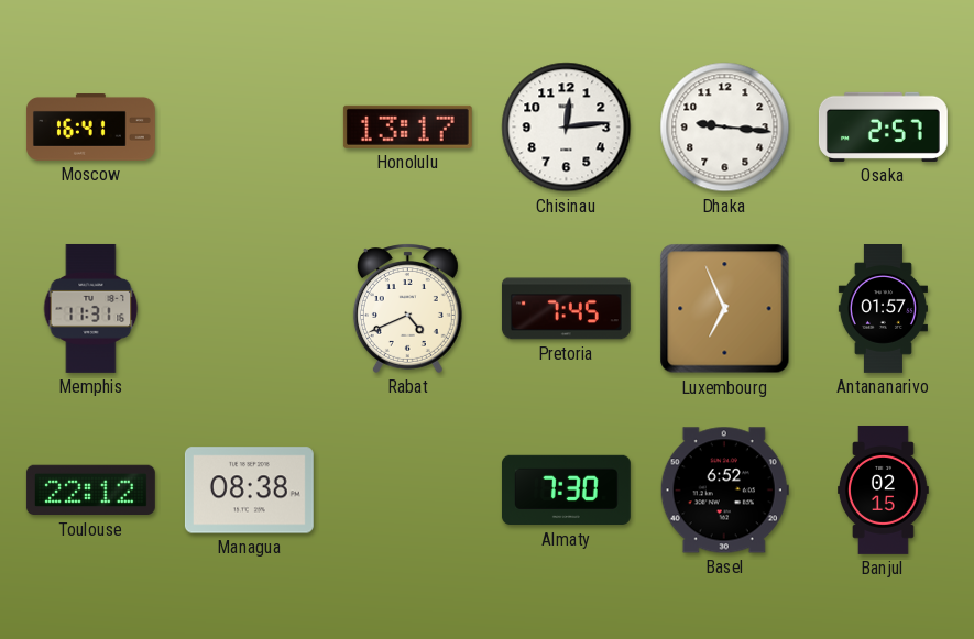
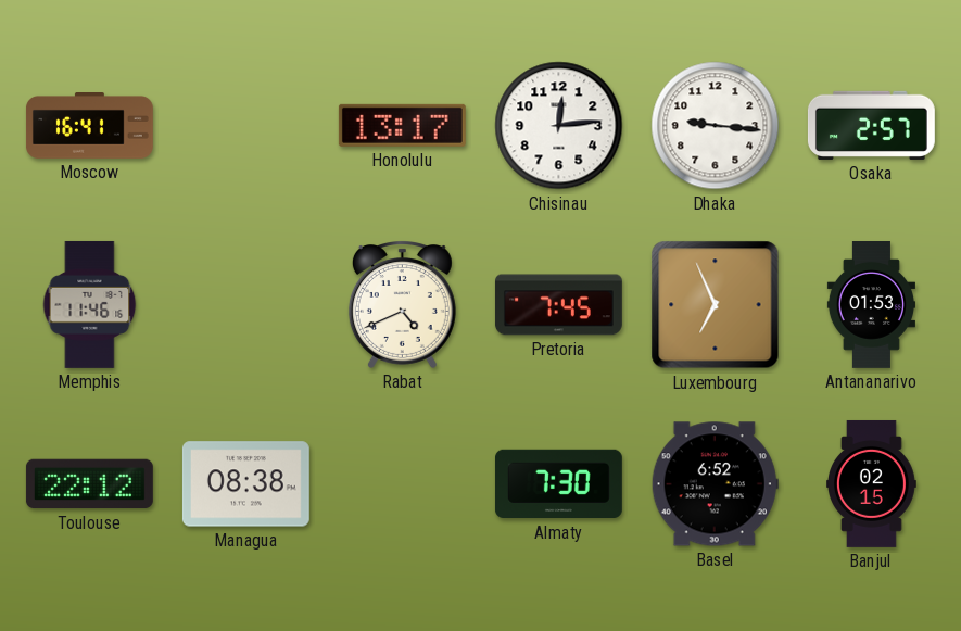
Memphis: 11:31 -> 11:46
Antananarivo: 01:57 -> 01:53
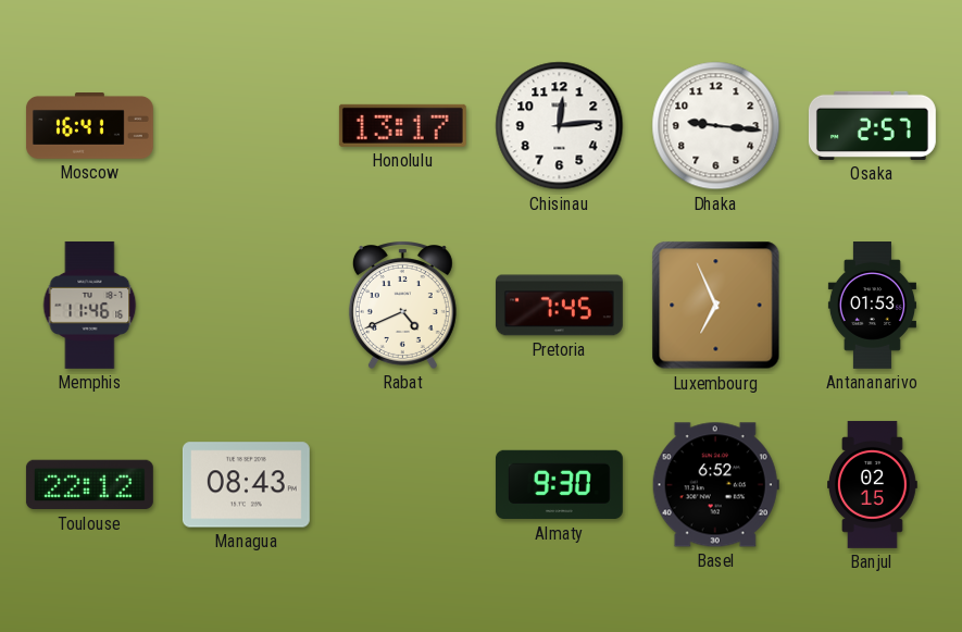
Managua: 08:38 -> 08:43
Almaty: 7:30 -> 9:30
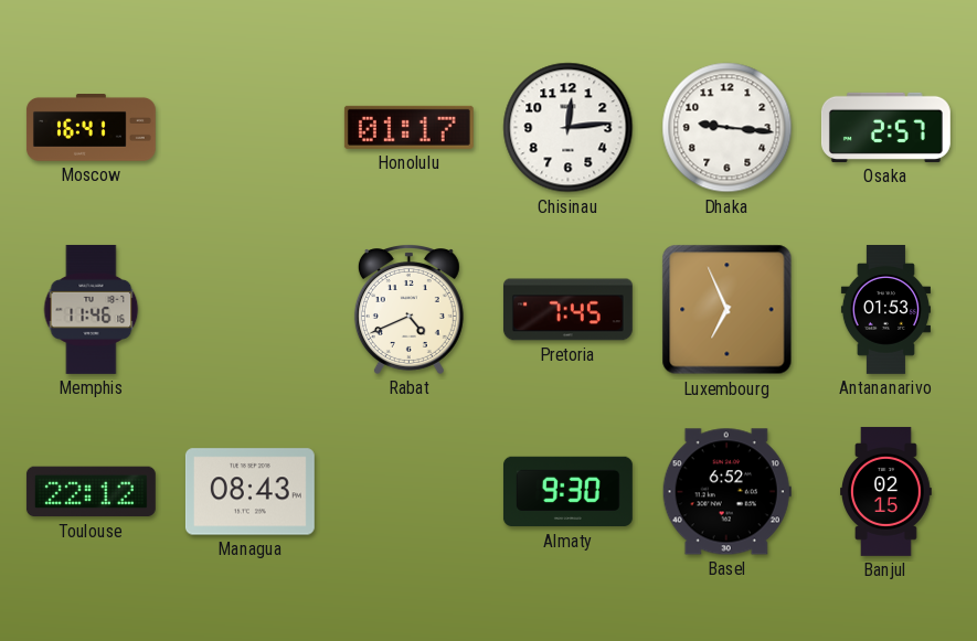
Honolulu: 13:17 -> 01:17
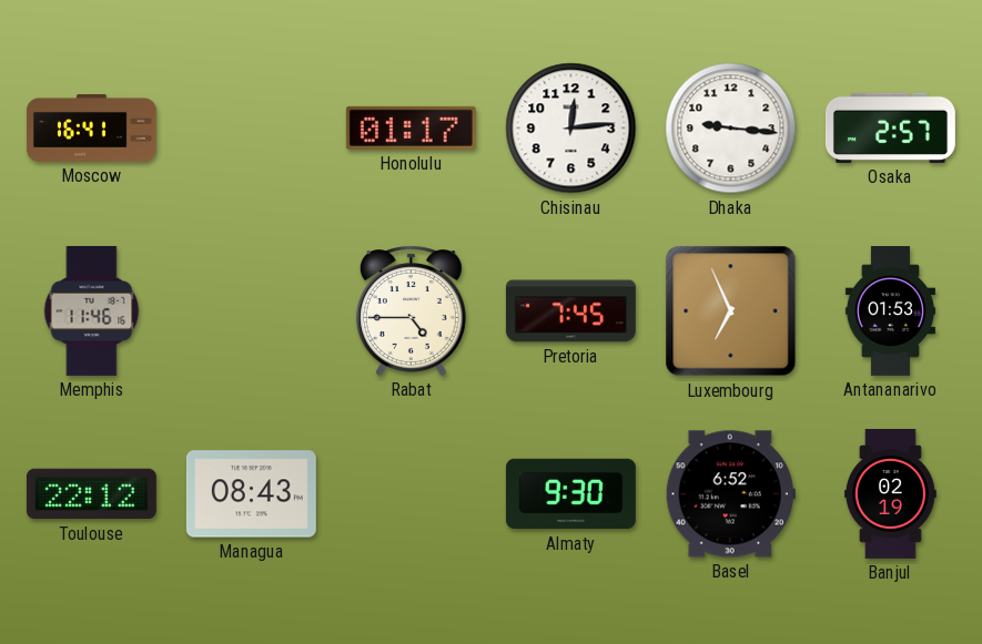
Rabat: 4:41 -> 4:45
Banjul: 02:15 -> 02:19
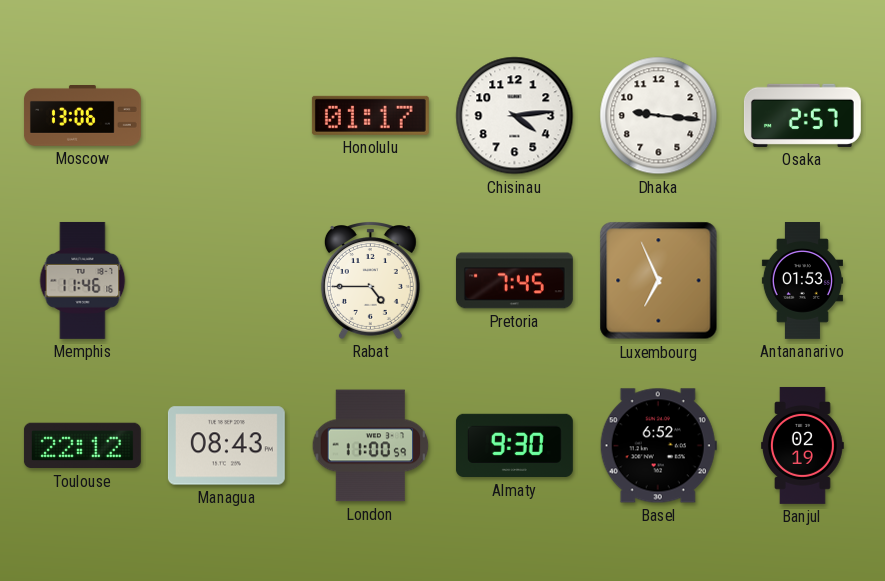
Moscow: 16:41 -> 13:06
Chisinau: 12:14 -> 4:14
London: none -> 11:00
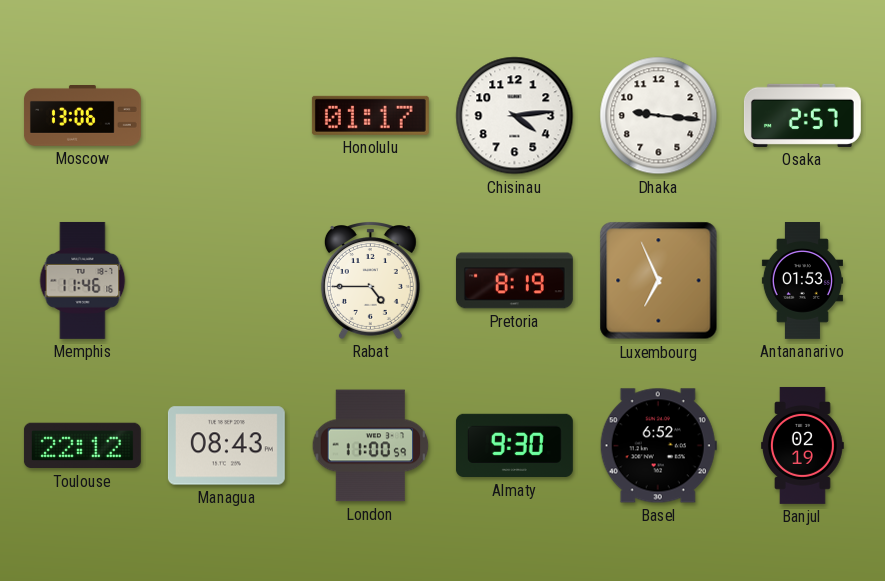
Pretoria: 7:45 -> 8:19
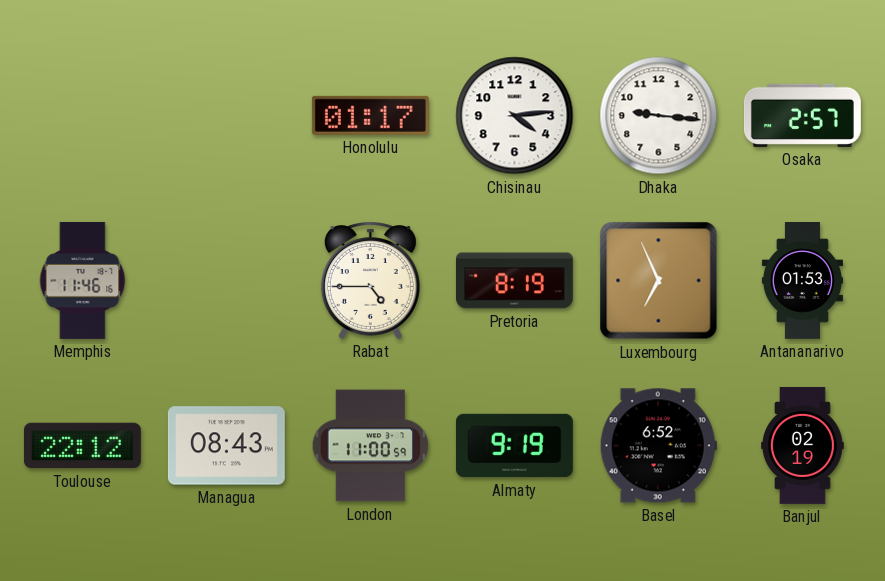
Moscow: 13:06 -> none
Almaty: 9:30 -> 9:19
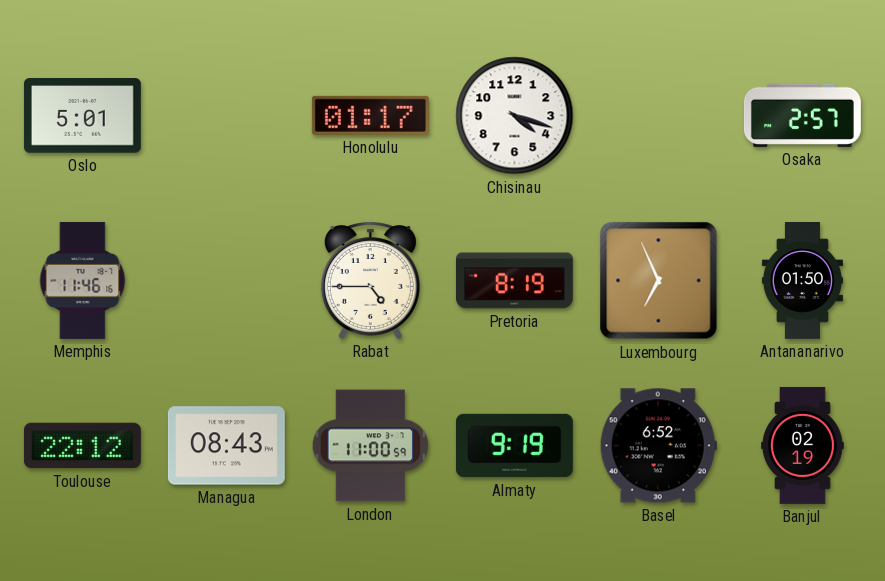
Oslo: none -> 5:01
Chisinau: 4:14 -> 4:18
Dhaka: 9:16 -> none
Antananarivo: 01:53 -> 01:50
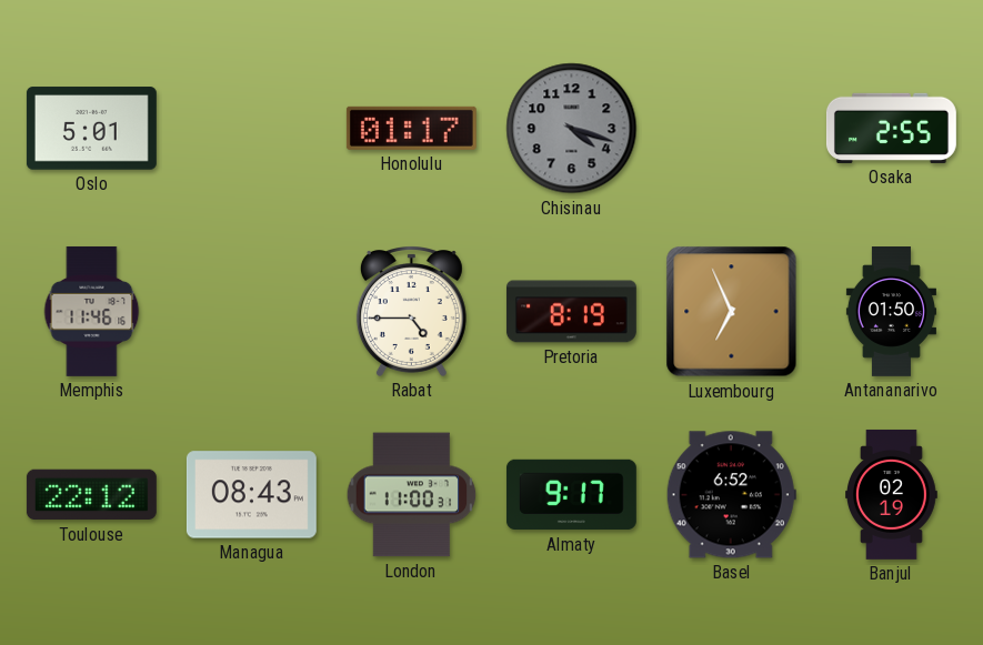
Chisinau dial: white -> grey
Osaka: 2:57 -> 2:55
London: 11:00:59 -> 11:00:31
Almaty: 9:19 -> 9:17
